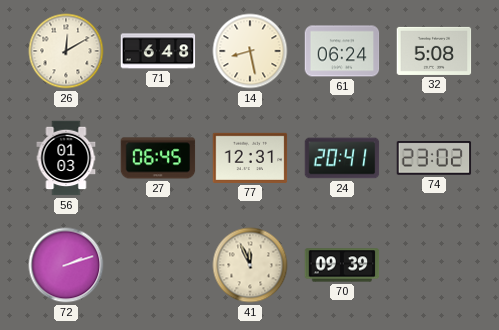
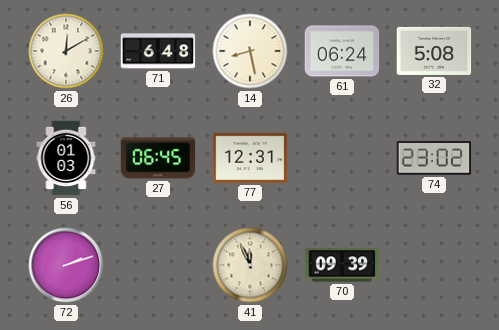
24: 20:41 -> none
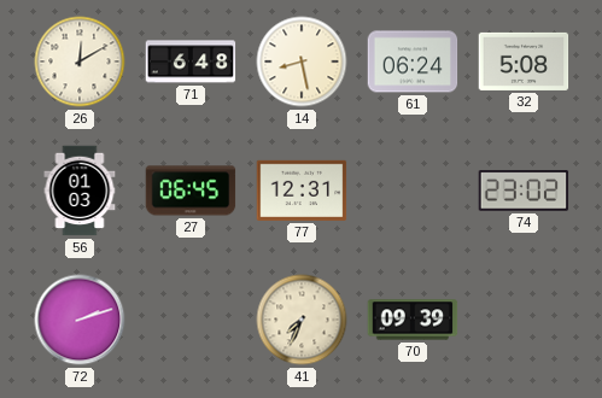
41: 11:56 -> 7:34
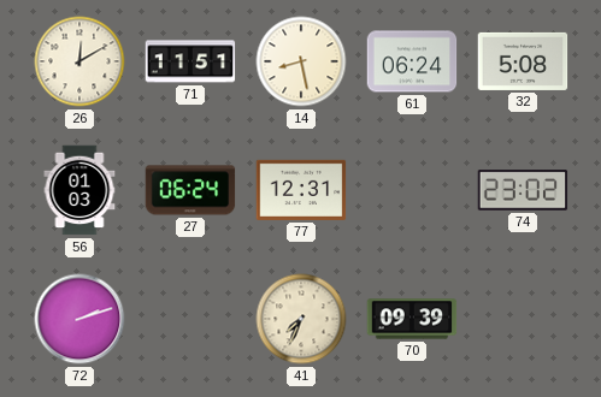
71: 6:48 -> 11:51
27: 06:45 -> 06:24
